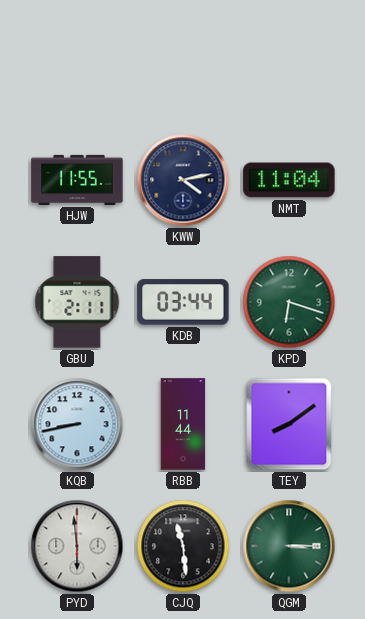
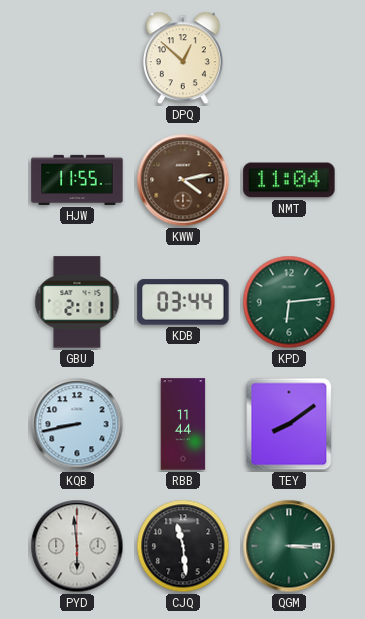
DPQ: none -> 12:52
KWW dial: navy -> brown
KPD: 6:18 -> 6:14
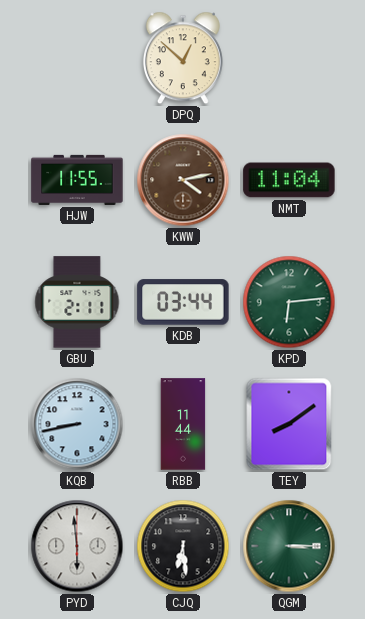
CJQ: 11:29 -> 6:29
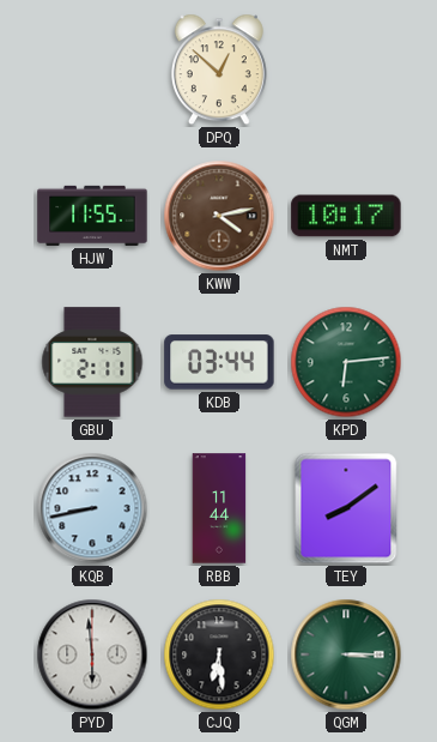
NMT: 11:04 -> 10:17
